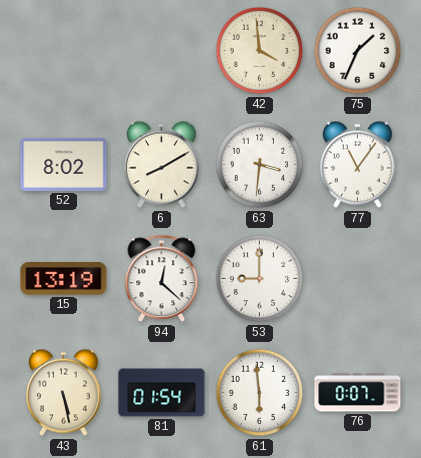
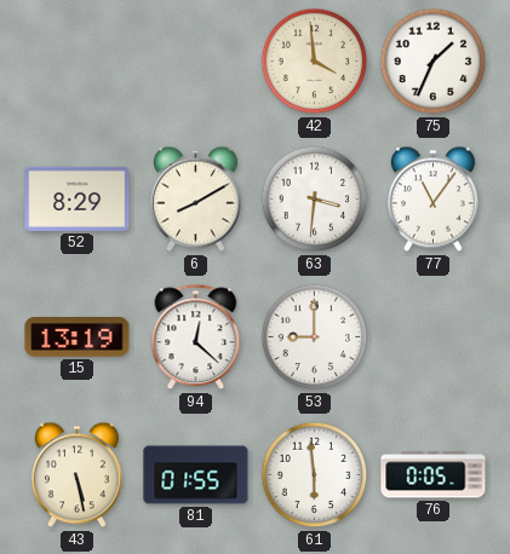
52: 8:02 -> 8:29
81: 01:54 -> 01:55
76: 0:07 -> 0:05
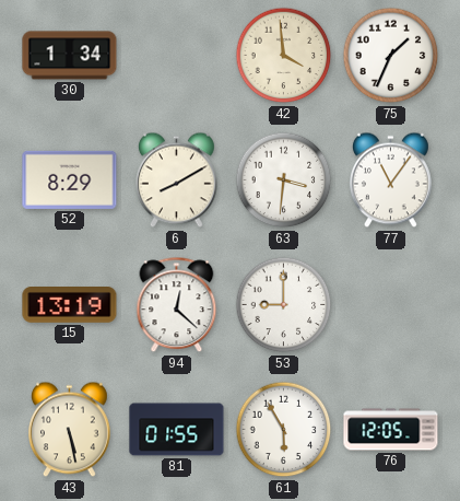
30: none -> 1:34
61: 5:59 -> 5:55
76: 0:05 -> 12:05
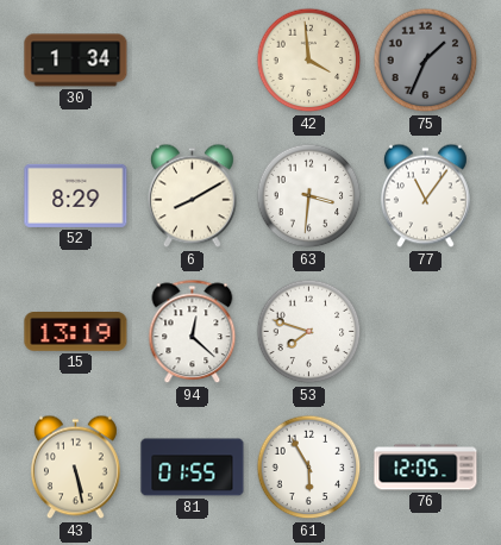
75 dial: white -> grey
53: 9:00 -> 7:48
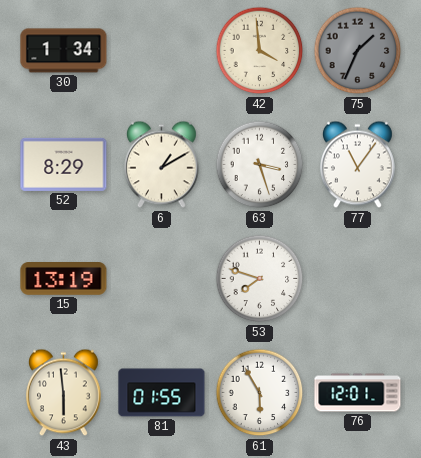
6: 8:10 -> 1:10
63: 3:31 -> 3:27
94: 12:22 -> none
43: 5:28 -> 5:59
76: 12:05 -> 12:01
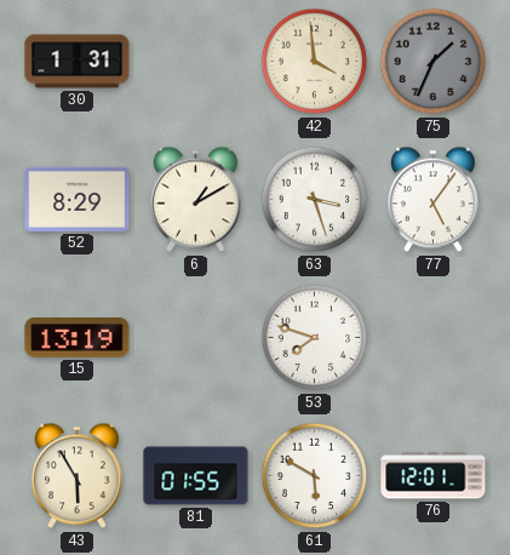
30: 1:34 -> 1:31
77: 11:06 -> 5:06
43: 5:59 -> 5:55
61: 5:55 -> 5:50
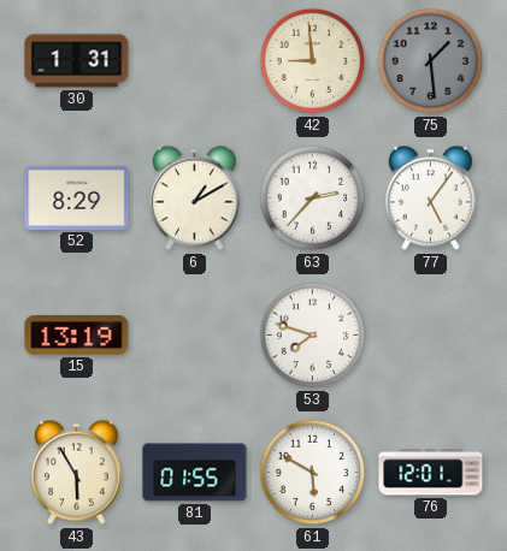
42: 3:59 -> 8:59
75: 1:34 -> 1:29
63: 3:27 -> 2:37
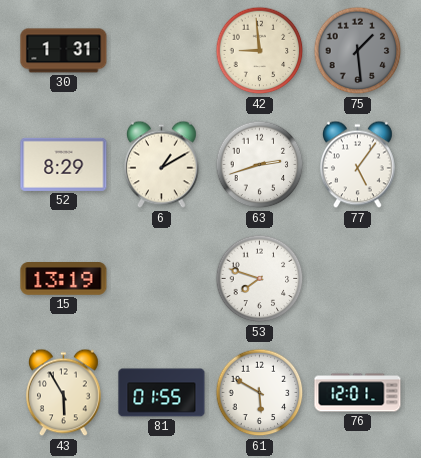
63: 2:37 -> 2:42
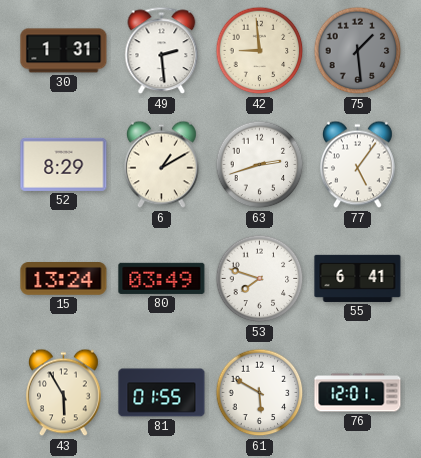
49: none -> 2:29
15: 13:19 -> 13:24
80: none -> 03:49
55: none -> 6:41
